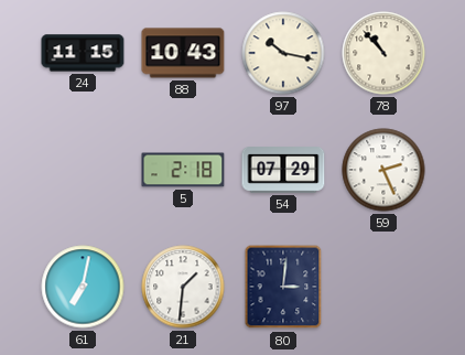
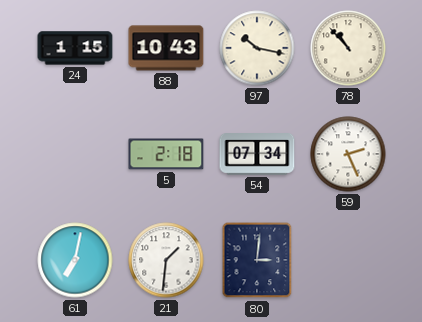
24: 11:15 -> 1:15
54: 07:29 -> 07:34
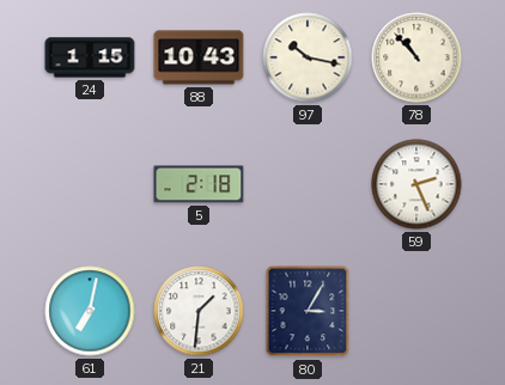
54: 07:34 -> none
80: 3:01 -> 3:05
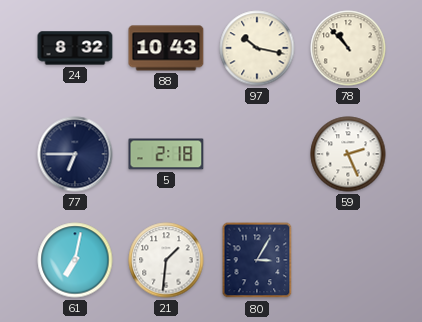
24: 1:15 -> 8:32
77: none -> 6:45
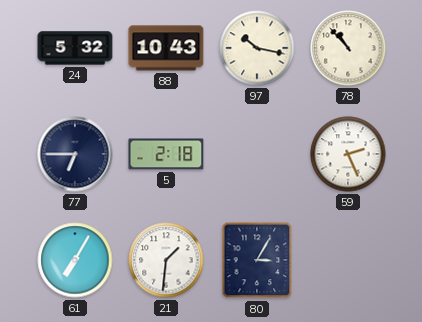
24: 8:32 -> 5:32
61: 7:02 -> 7:05
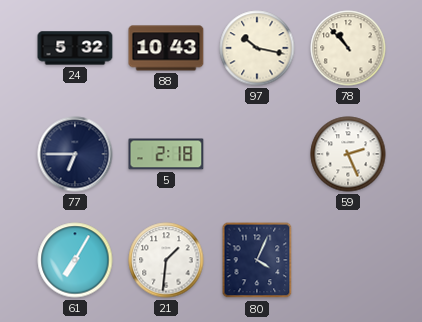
80: 3:05 -> 4:04
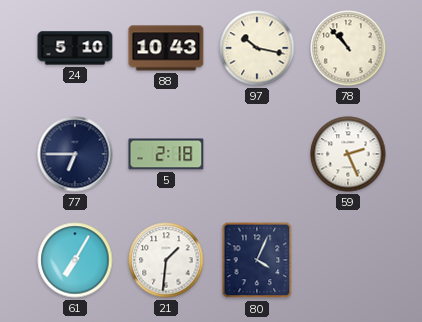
24: 5:32 -> 5:10
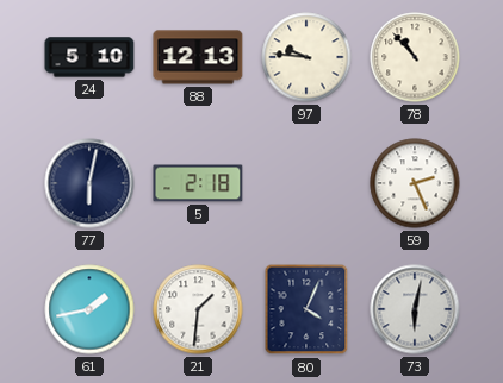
88: 10:43 -> 12:13
97: 10:17 -> 9:46
77: 6:45 -> 6:02
61: 7:05 -> 1:43
73: none -> 6:02
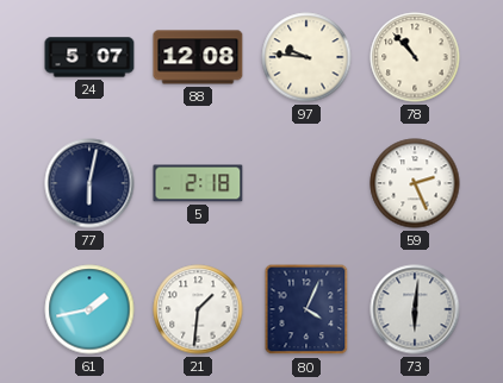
24: 5:10 -> 5:07
88: 12:13 -> 12:08
73: 6:02 -> 6:01
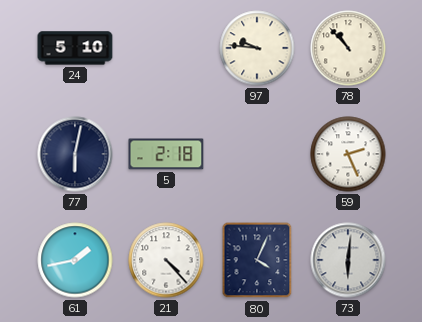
24: 5:07 -> 5:10
88: 12:08 -> none
21: 1:31 -> 4:23
